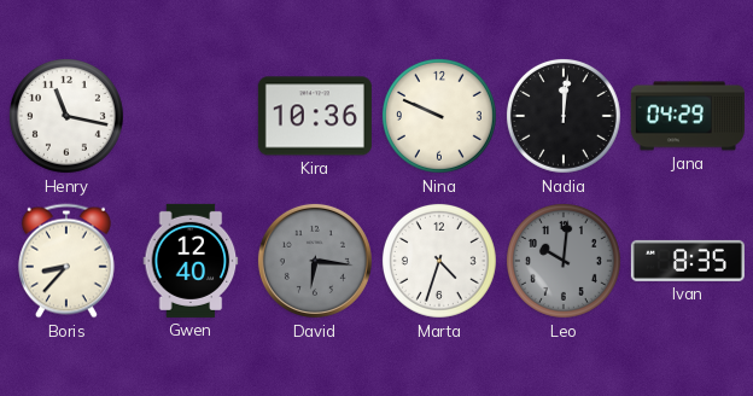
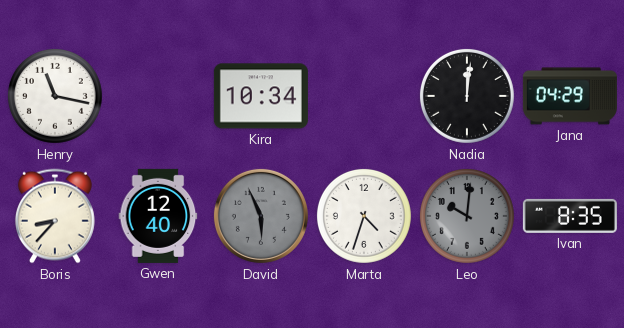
Kira: 10:36 -> 10:34
Nina: 9:49 -> none
David: 6:16 -> 5:56
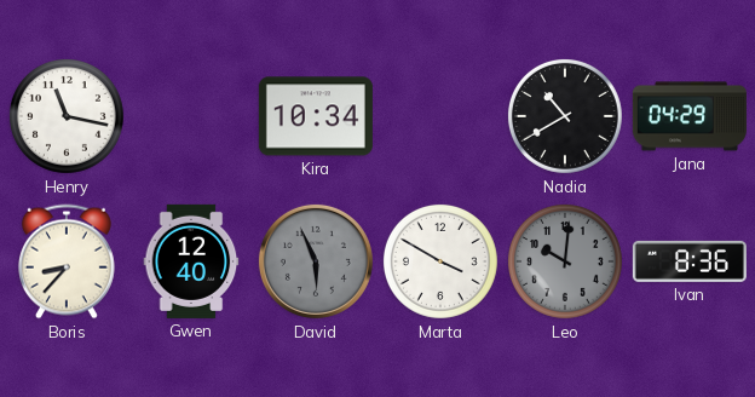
Nadia: 12:01 -> 10:40
Marta: 4:33 -> 3:50
Ivan: 8:35 -> 8:36
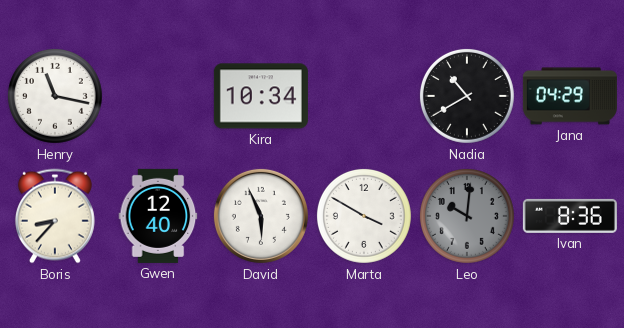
David dial: grey -> white
